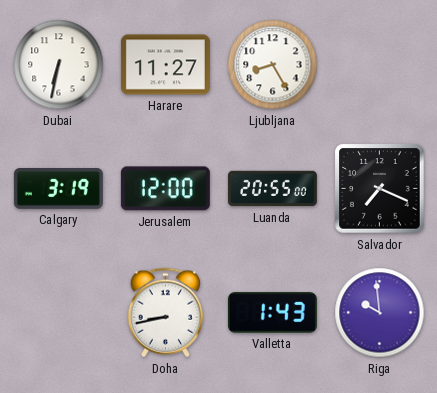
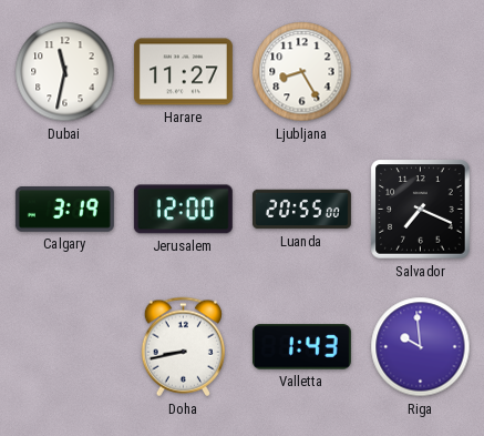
Dubai: 6:32 -> 11:32
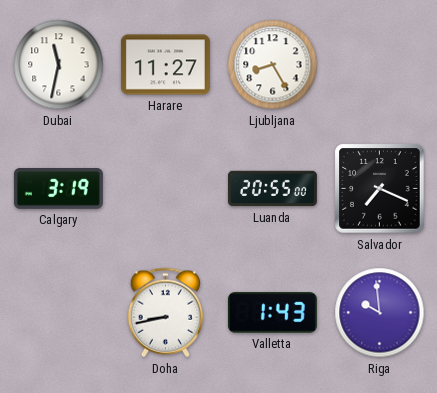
Jerusalem: 12:00 -> none
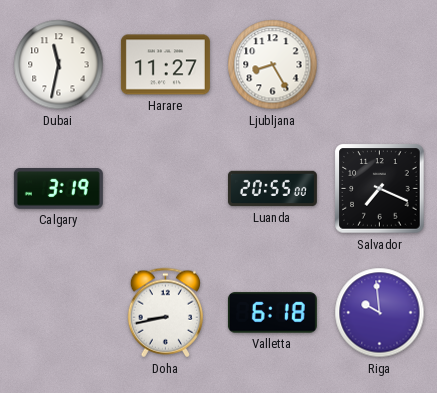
Valletta: 1:43 -> 6:18
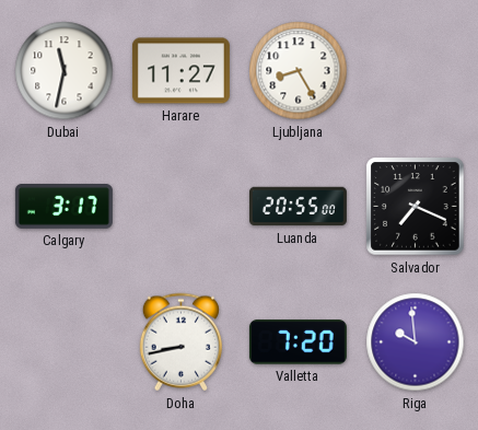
Calgary: 3:19 -> 3:17
Valletta: 6:18 -> 7:20
